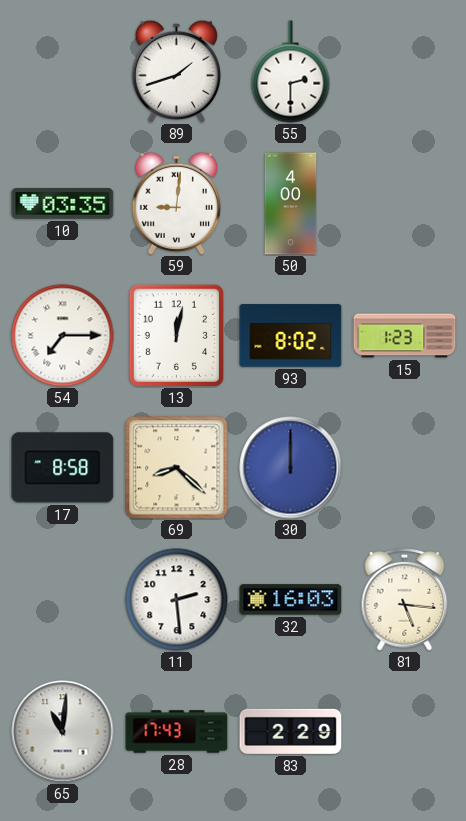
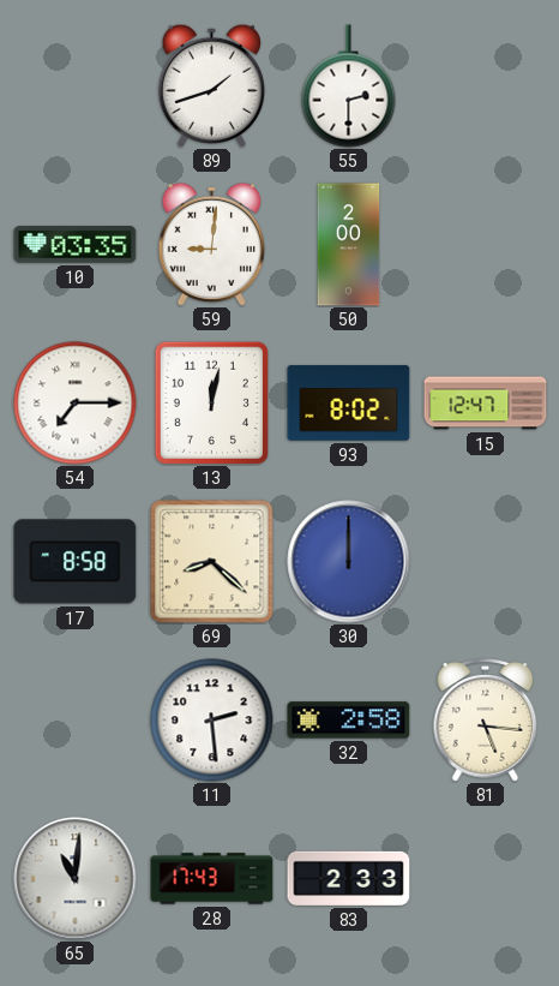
50: 4:00 -> 2:00
15: 1:23 -> 12:47
32: 16:03 -> 2:58
83: 2:29 -> 2:33
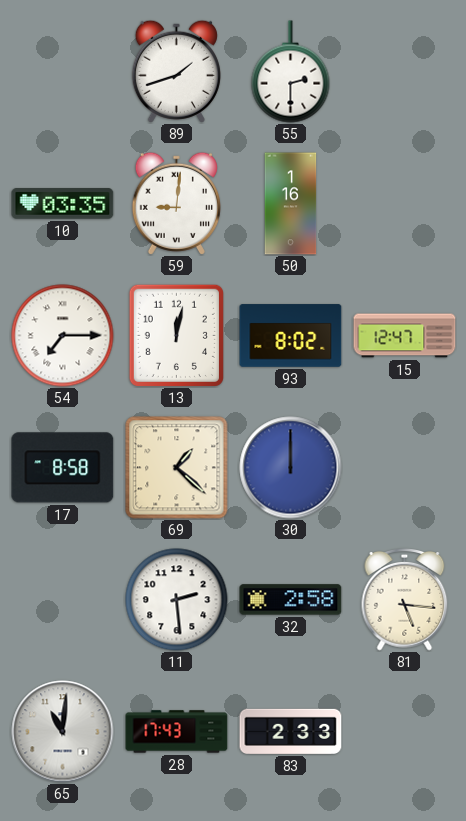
50: 2:00 -> 1:16
69: 8:22 -> 1:22
